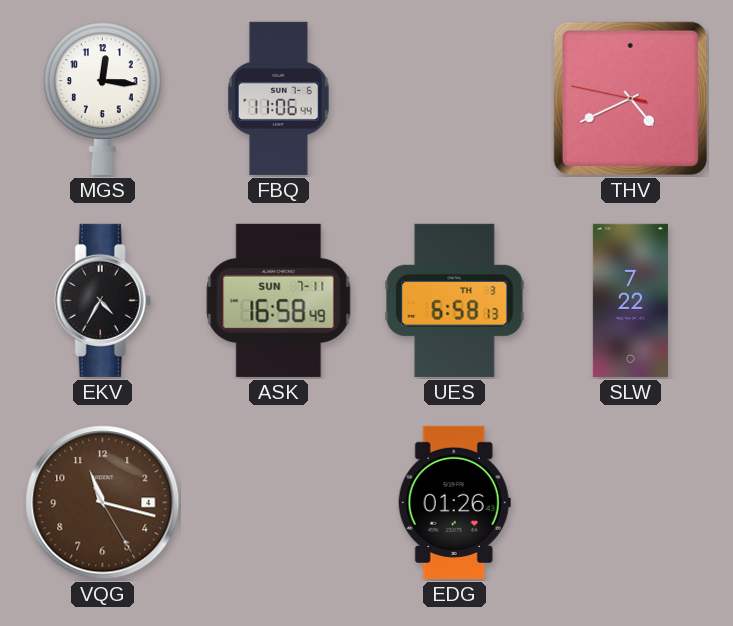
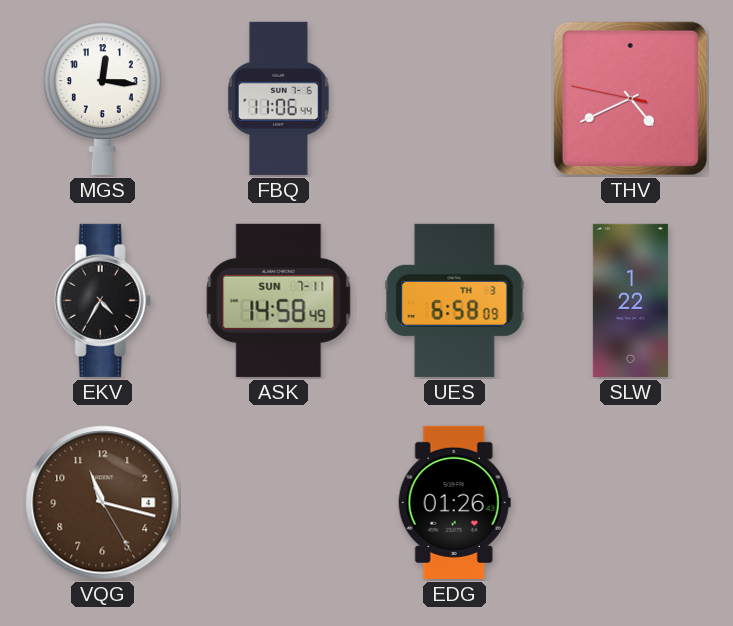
ASK: 16:58 -> 14:58
UES: 6:58:13 -> 6:58:09
SLW: 7:22 -> 1:22
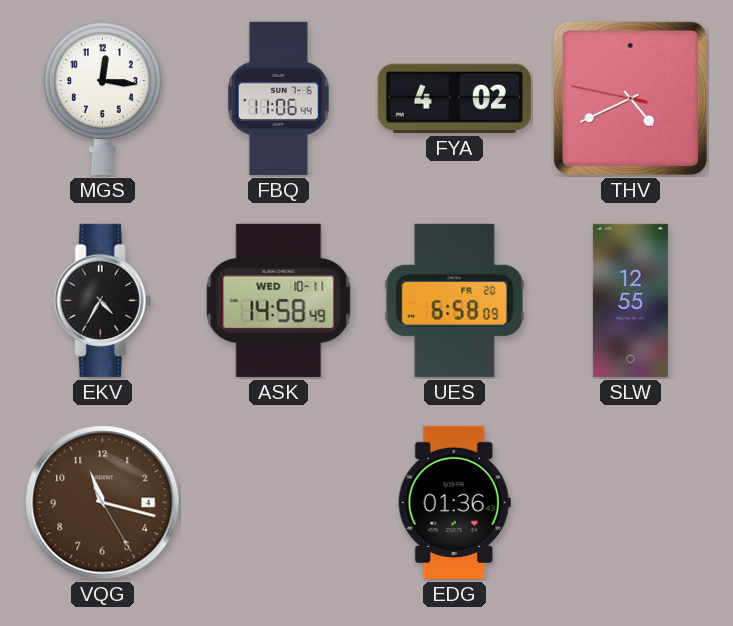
FYA: none -> 4:02
ASK date: SUN 7-11 -> WED 10-11
UES date: TH 3 -> FR 20
SLW: 1:22 -> 12:55
EDG: 01:26 -> 01:36
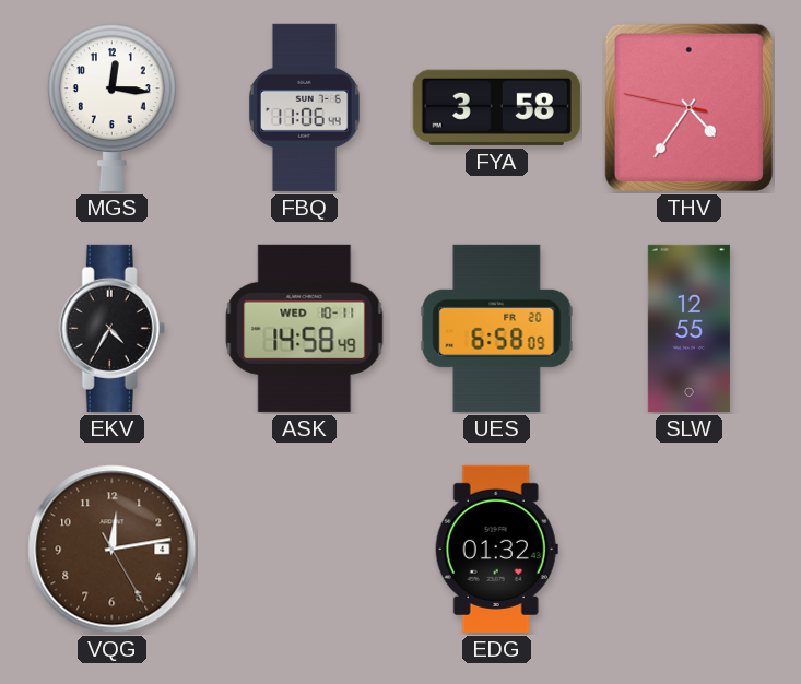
FYA: 4:02 -> 3:58
THV: 4:40 -> 4:35
VQG: 11:17 -> 12:13
EDG: 01:36 -> 01:32
